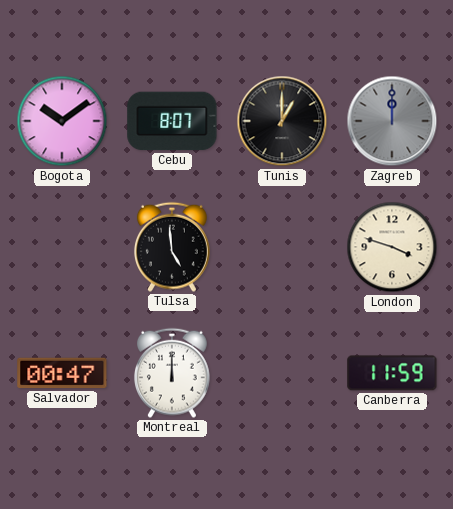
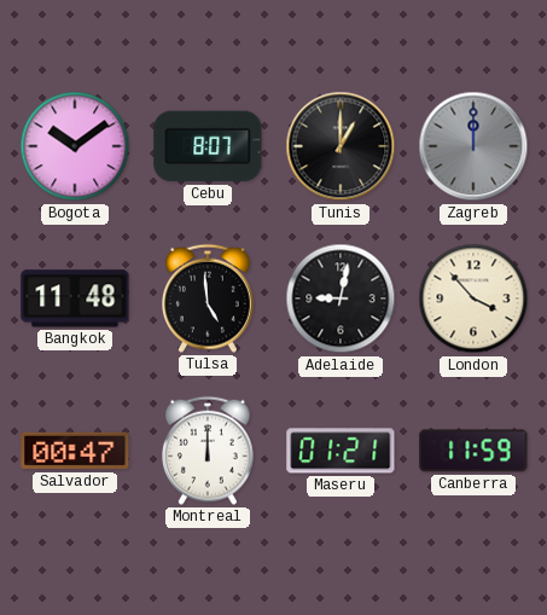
Bangkok: none -> 11:48
Adelaide: none -> 9:02
London: 3:48 -> 3:53
Maseru: none -> 01:21
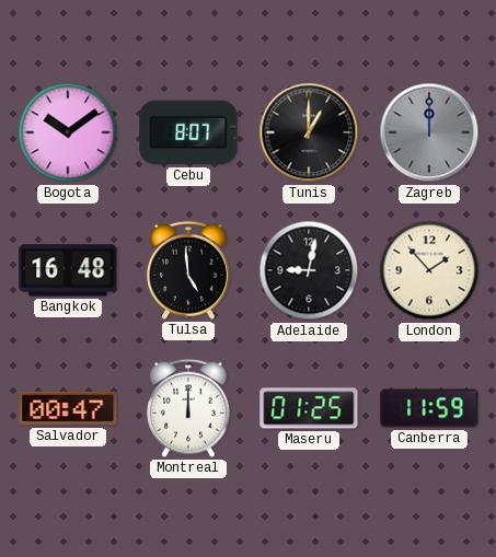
Bangkok: 11:48 -> 16:48
London: 3:53 -> 1:53
Maseru: 01:21 -> 01:25
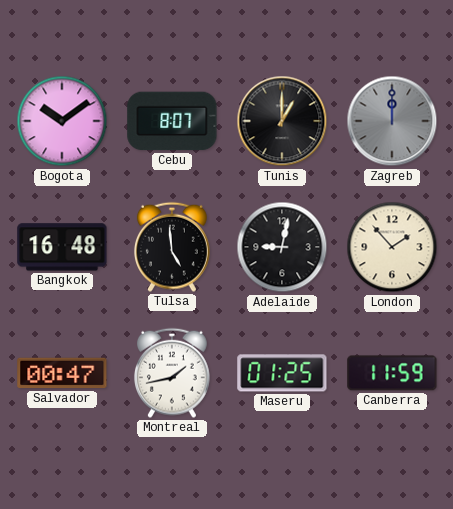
Montreal: 12:00 -> 1:43
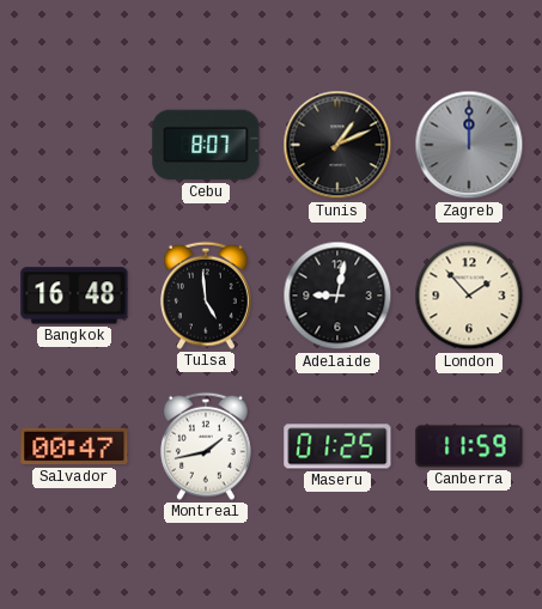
Bogota: 10:09 -> none
Tunis: 1:00 -> 1:11
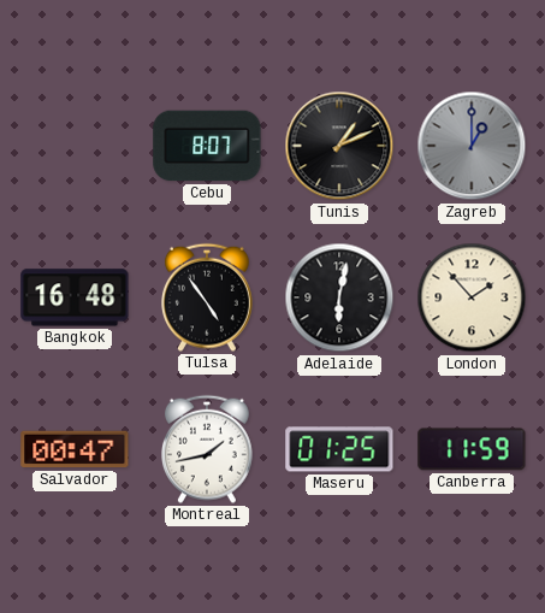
Zagreb: 12:00 -> 1:00
Tulsa: 4:59 -> 4:54
Adelaide: 9:02 -> 6:02
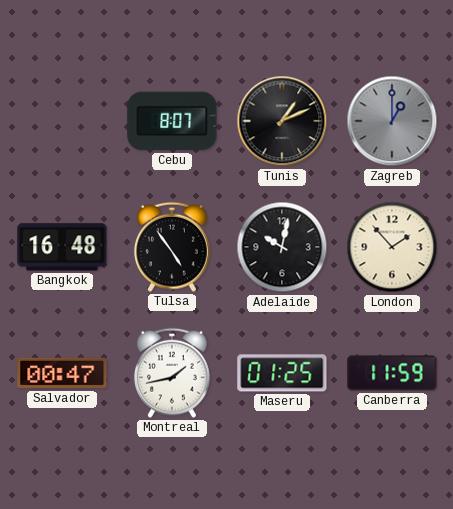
Adelaide: 6:02 -> 10:02
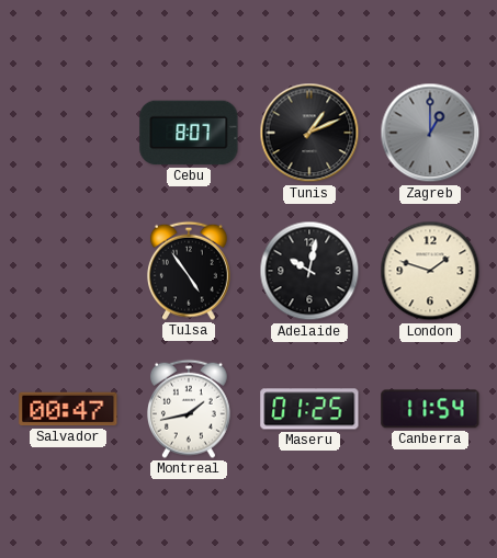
Bangkok: 16:48 -> none
London: 1:53 -> 1:48
Canberra: 11:59 -> 11:54
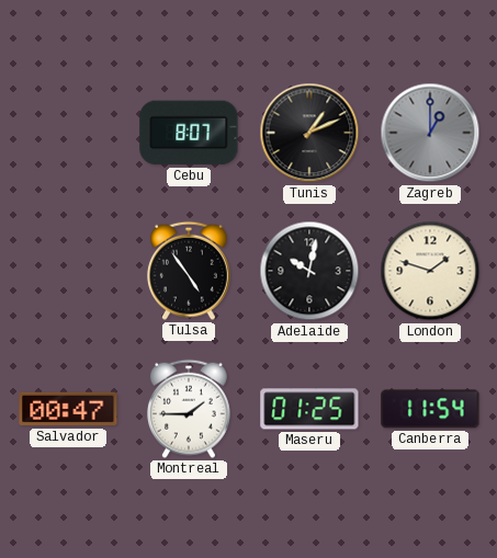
Montreal: 1:43 -> 1:45
